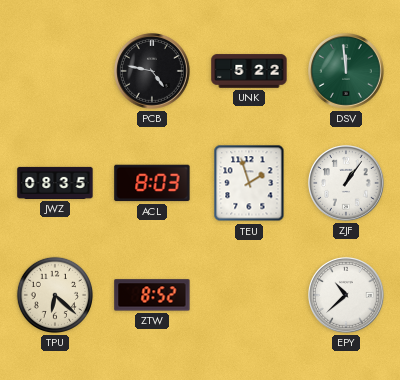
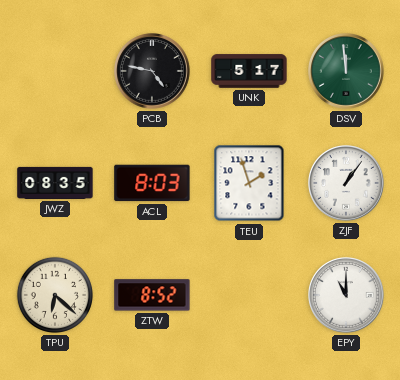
UNK: 5:22 -> 5:17
EPY: 10:38 -> 11:00
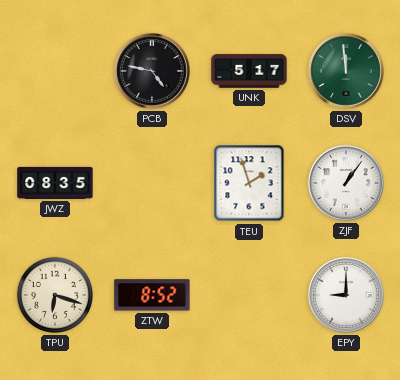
ACL: 8:03 -> none
TPU: 6:22 -> 6:18
EPY: 11:00 -> 9:00
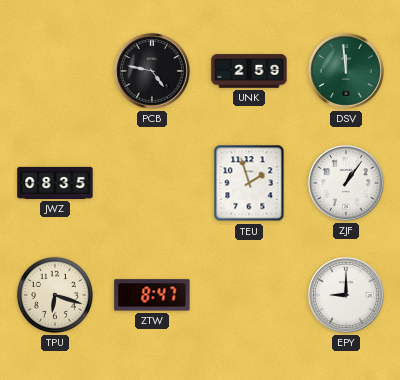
UNK: 5:17 -> 2:59
ZTW: 8:52 -> 8:47
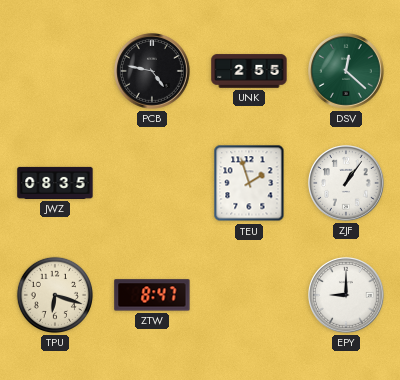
UNK: 2:59 -> 2:55
DSV: 11:59 -> 12:22
